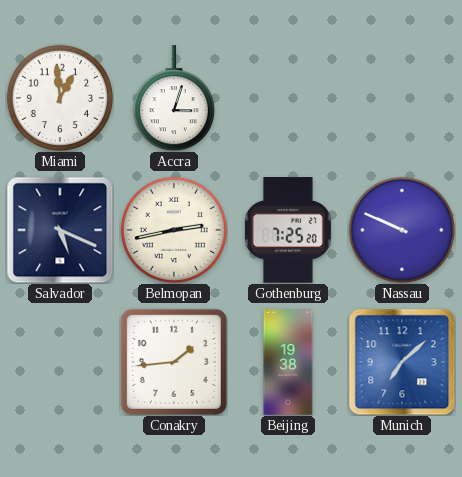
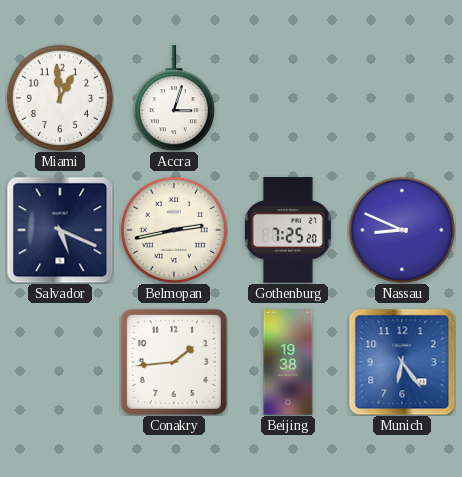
Nassau: 9:49 -> 8:49
Munich: 7:08 -> 6:24
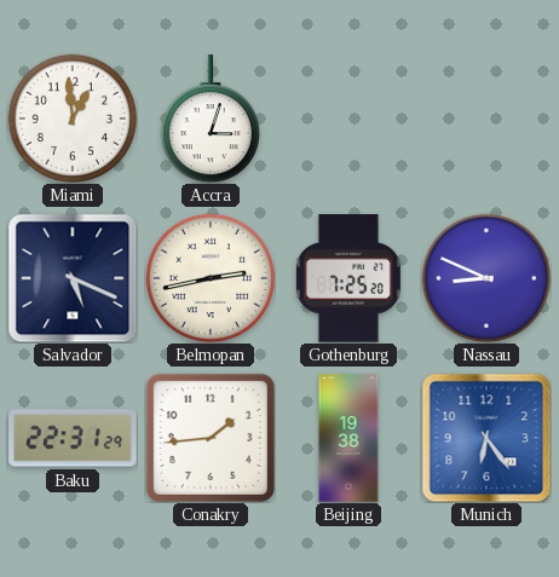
Baku: none -> 22:31
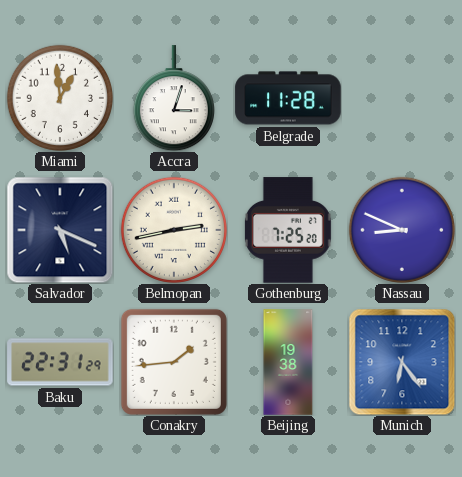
Belgrade: none -> 11:28
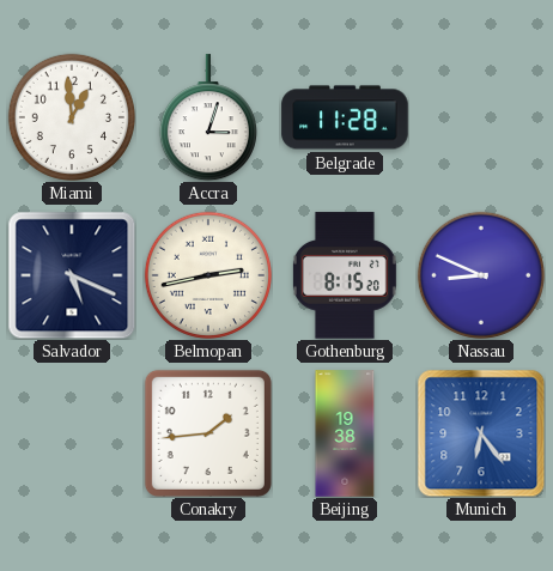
Gothenburg: 7:25 -> 8:15
Baku: 22:31 -> none
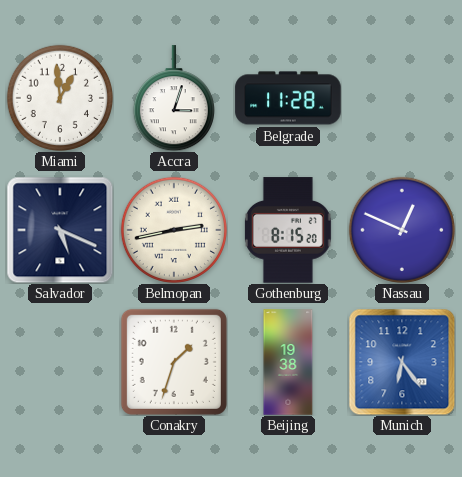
Nassau: 8:49 -> 12:49
Conakry: 1:44 -> 1:33
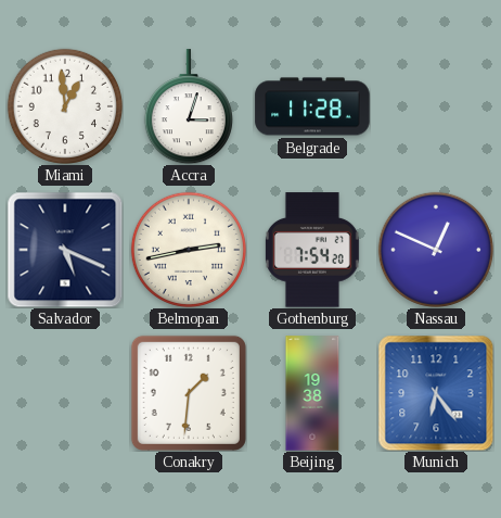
Gothenburg: 8:15 -> 7:54
Conakry: 1:33 -> 1:31
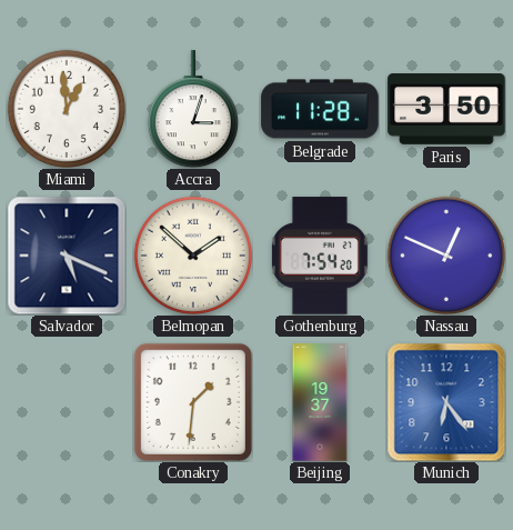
Paris: none -> 3:50
Belmopan: 2:43 -> 1:52
Beijing: 19:38 -> 19:37
